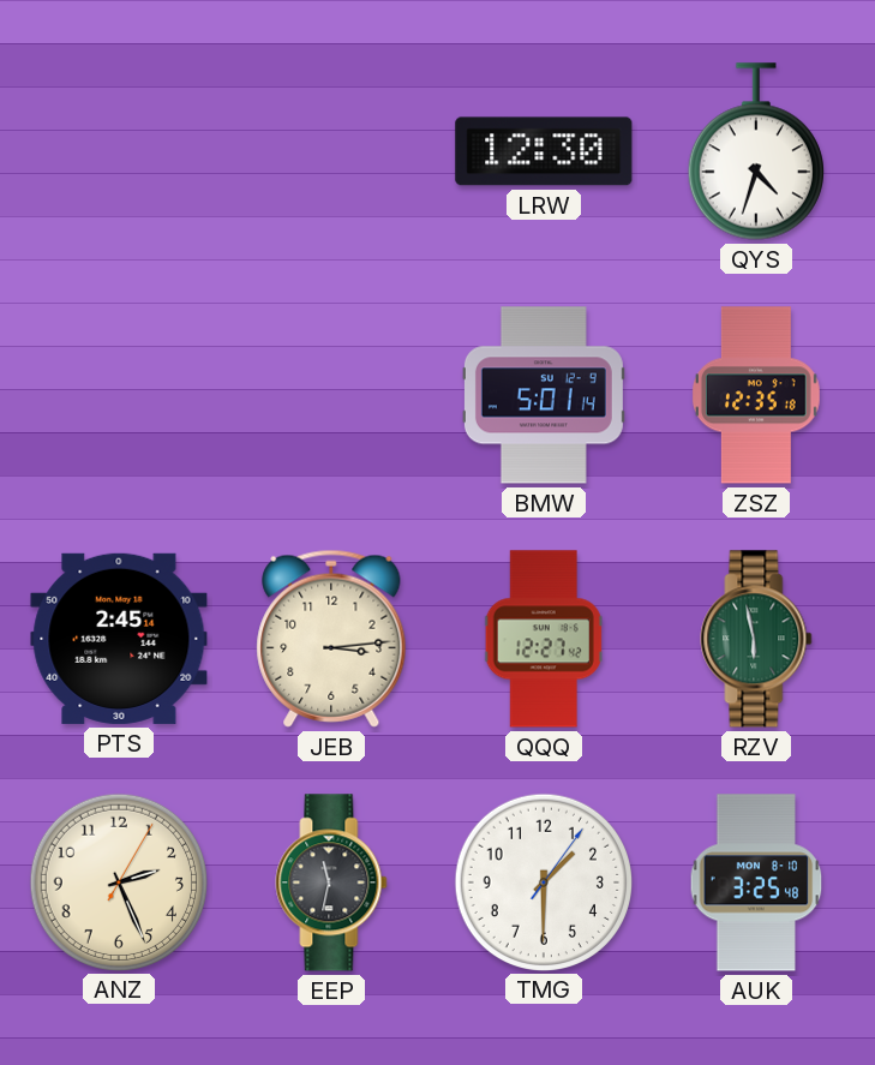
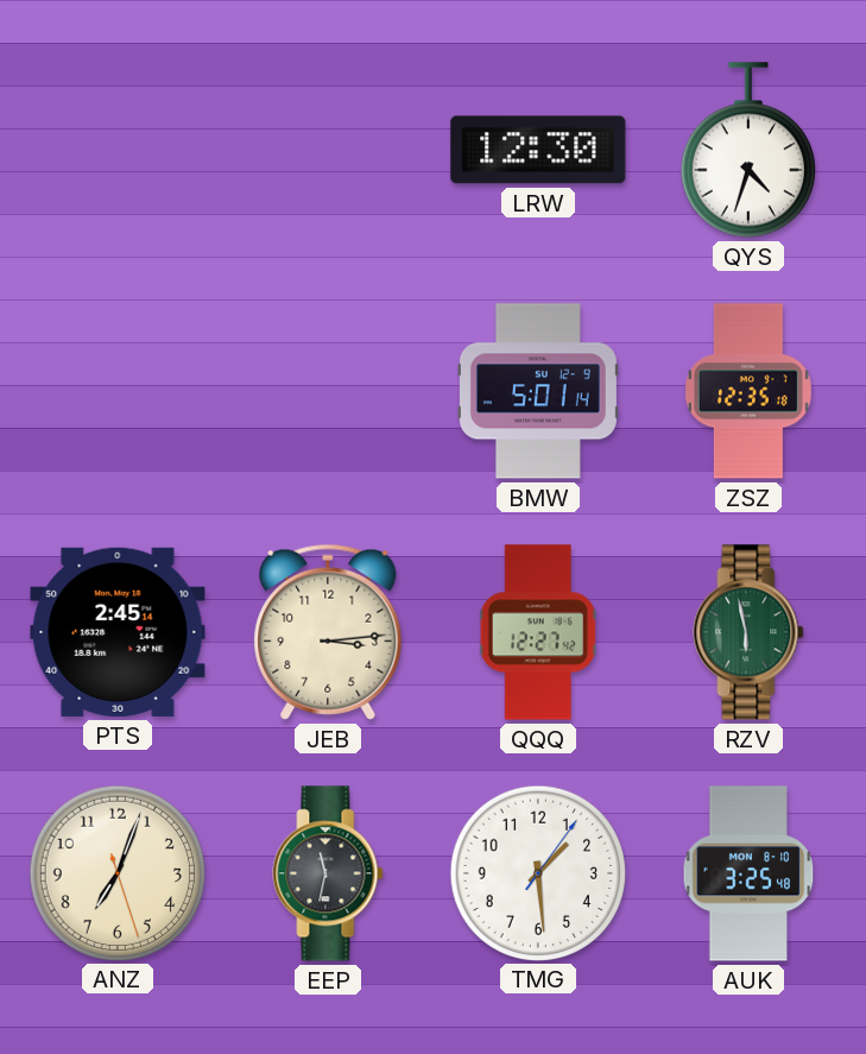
ANZ: 2:26 -> 7:03
TMG: 1:30 -> 1:29
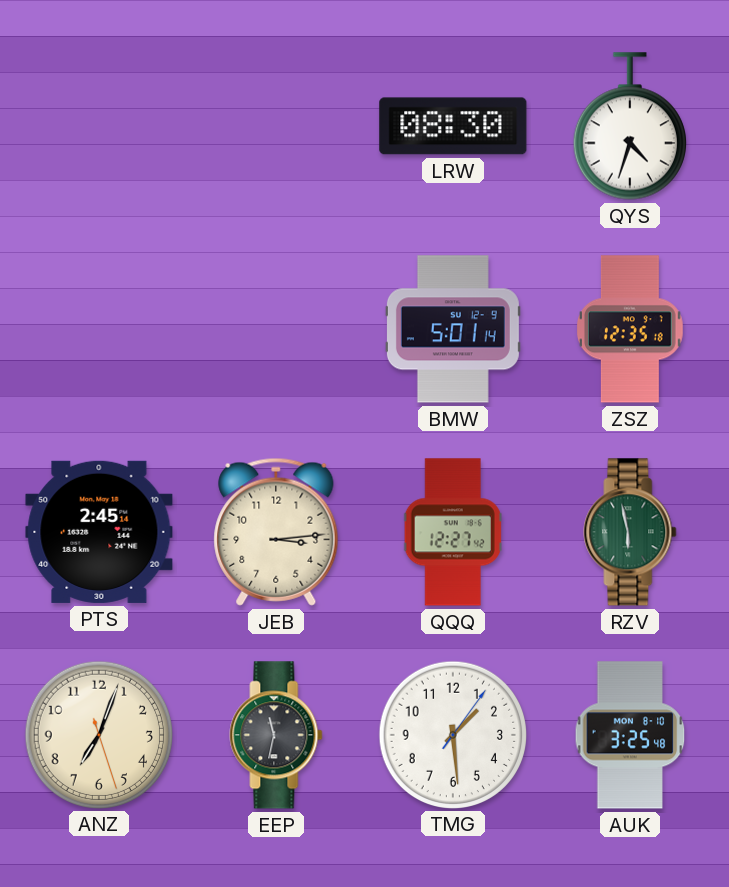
LRW: 12:30 -> 08:30
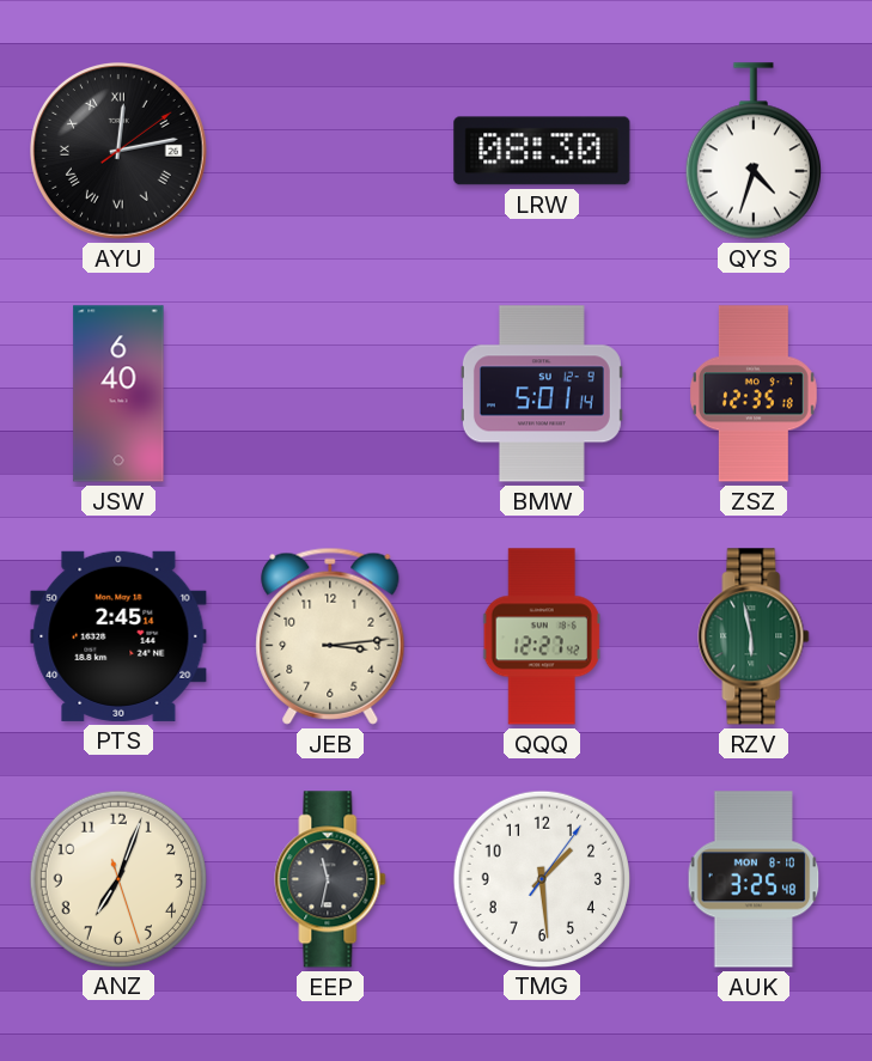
AYU: none -> 12:13
JSW: none -> 6:40
